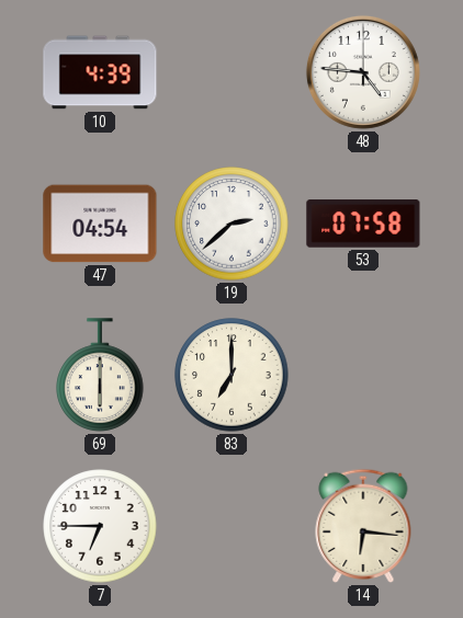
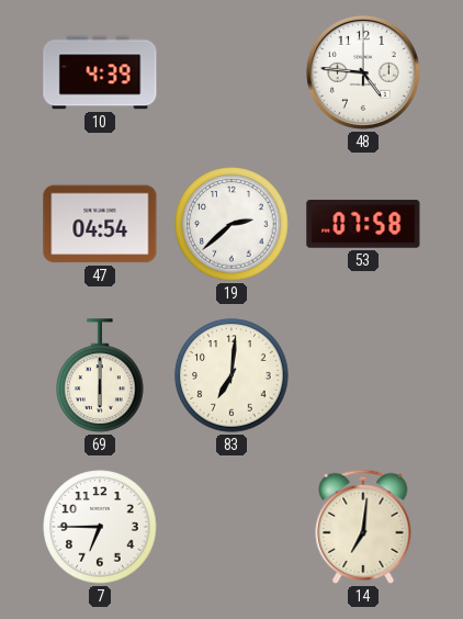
83: 7:00 -> 7:01
14: 6:16 -> 7:01
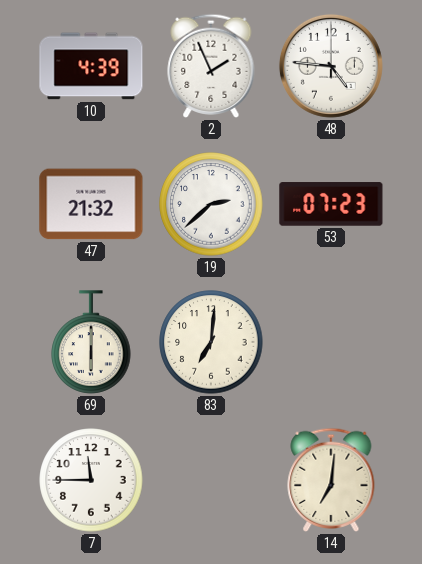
2: none -> 1:56
47: 04:54 -> 21:32
53: 07:58 -> 07:23
7: 6:45 -> 11:45
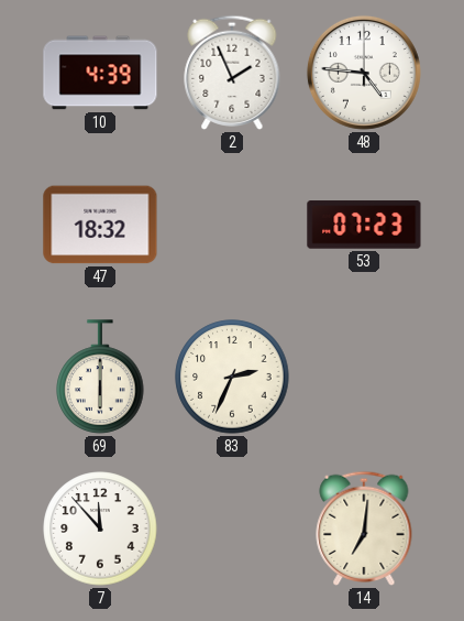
47: 21:32 -> 18:32
19: 2:38 -> none
83: 7:01 -> 2:34
7: 11:45 -> 11:53
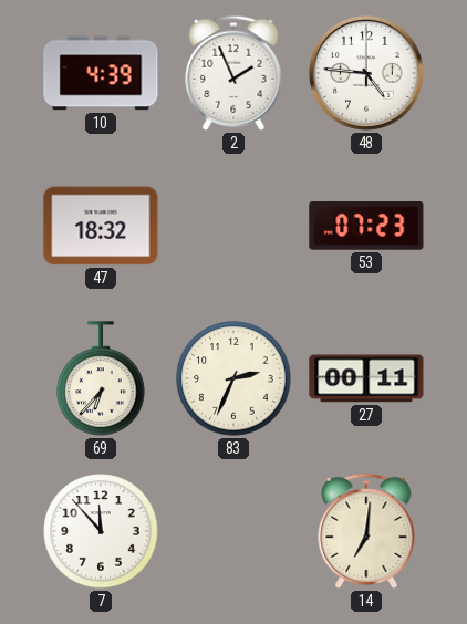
69: 6:00 -> 6:37
27: none -> 00:11
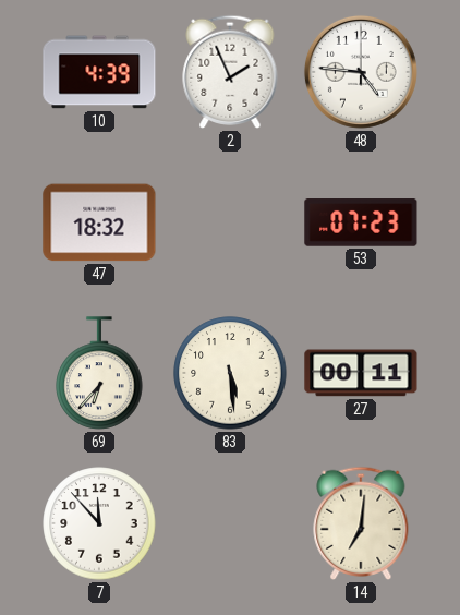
83: 2:34 -> 5:29
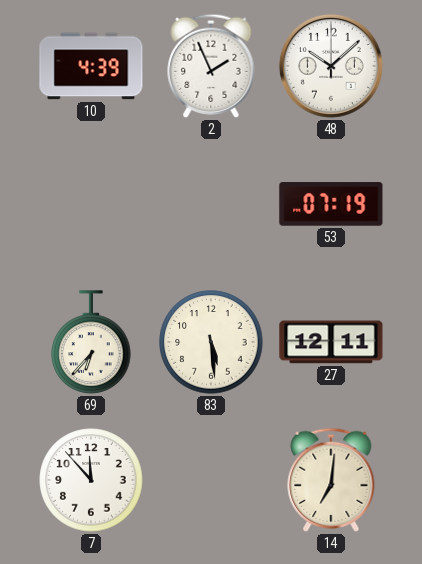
48: 4:46 -> 10:08
47: 18:32 -> none
53: 07:23 -> 07:19
27: 00:11 -> 12:11
